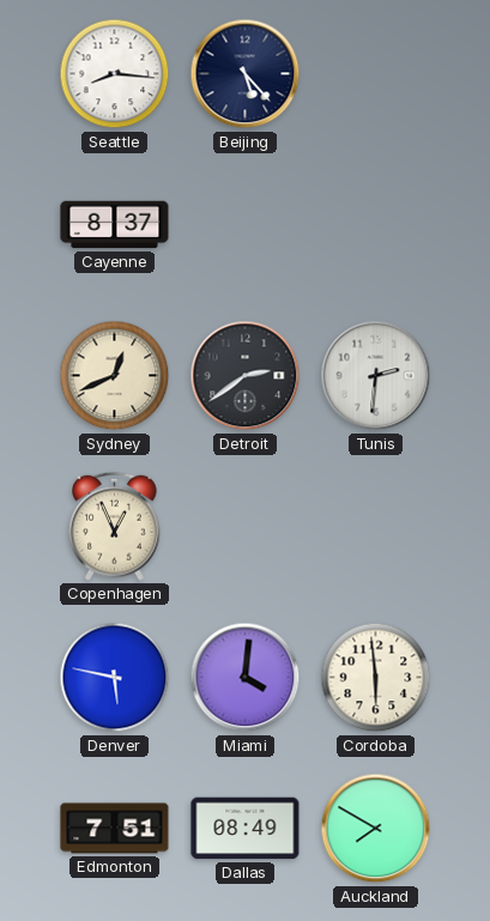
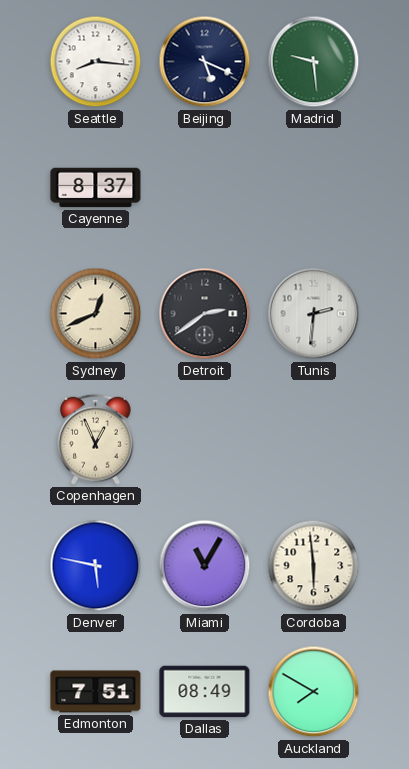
Beijing: 5:23 -> 5:19
Madrid: none -> 9:29
Miami: 4:01 -> 11:05
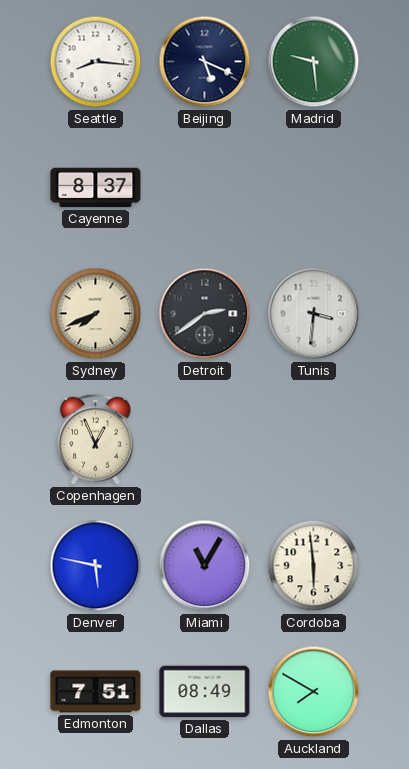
Sydney: 12:41 -> 7:41
Tunis: 2:31 -> 3:31
